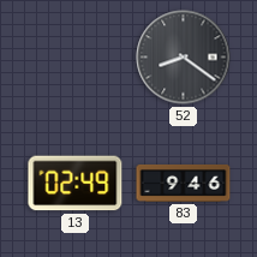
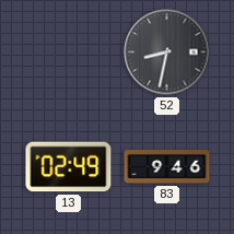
52: 8:21 -> 8:32
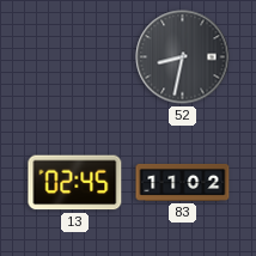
13: 02:49 -> 02:45
83: 9:46 -> 11:02
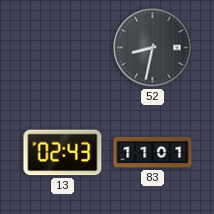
13: 02:45 -> 02:43
83: 11:02 -> 11:01
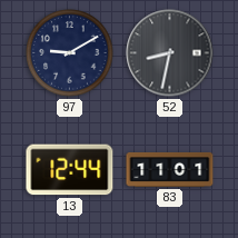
97: none -> 9:10
13: 02:43 -> 12:44
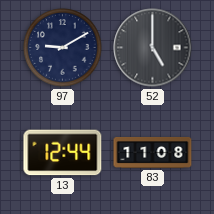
52: 8:32 -> 5:00
83: 11:01 -> 11:08
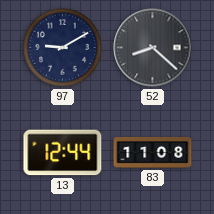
52: 5:00 -> 8:22
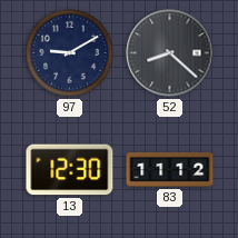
13: 12:44 -> 12:30
83: 11:08 -> 11:12
